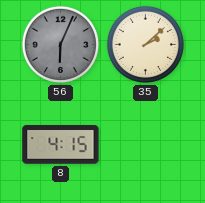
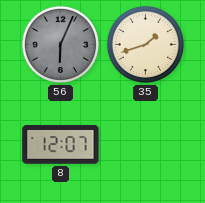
35: 2:08 -> 1:42
8: 4:15 -> 12:07
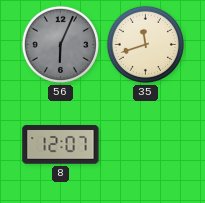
35: 1:42 -> 11:42
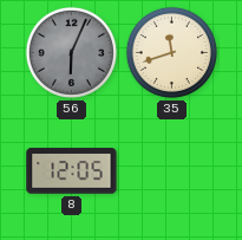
8: 12:07 -> 12:05
